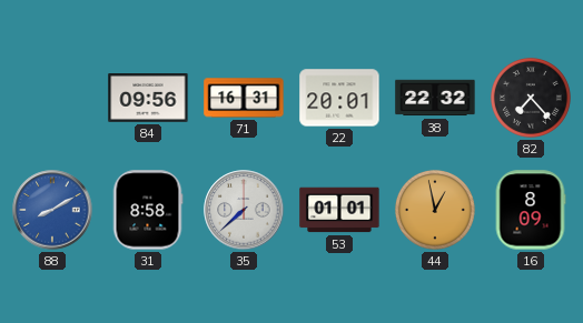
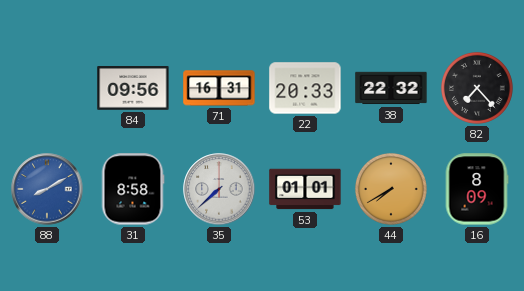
22: 20:01 -> 20:33
44: 12:58 -> 7:40
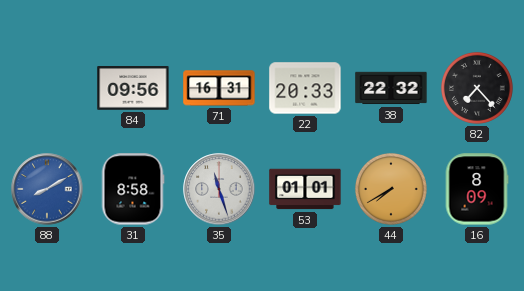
35: 7:38 -> 11:27
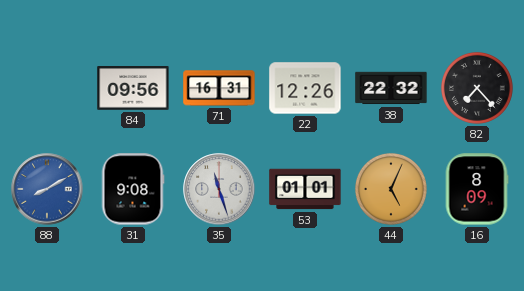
22: 20:33 -> 12:26
31: 8:58 -> 9:08
44: 7:40 -> 5:04
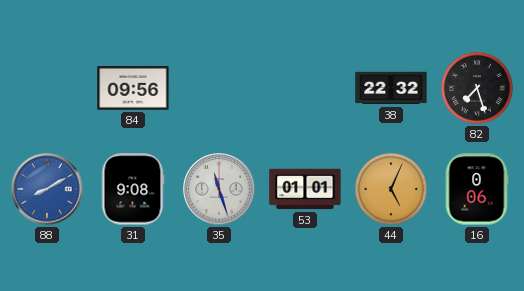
71: 16:31 -> none
22: 12:26 -> none
82: 7:23 -> 7:27
16: 8:09 -> 0:06
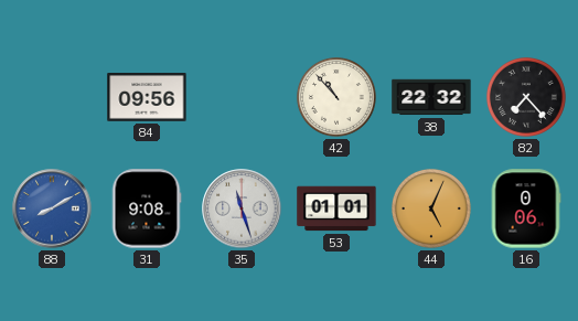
42: none -> 10:53
82: 7:27 -> 7:23
